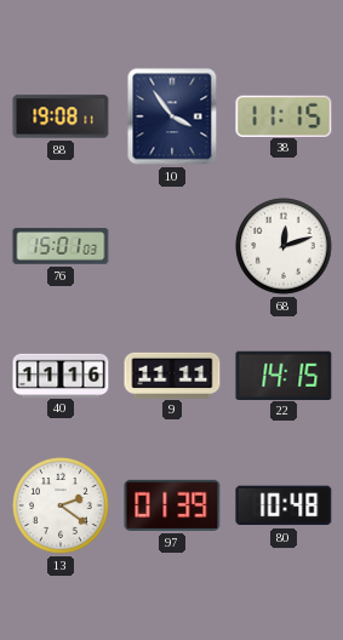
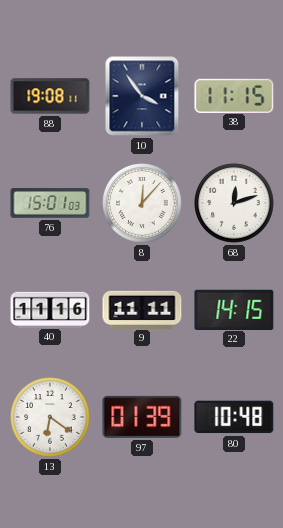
8: none -> 12:07
13: 2:21 -> 6:21
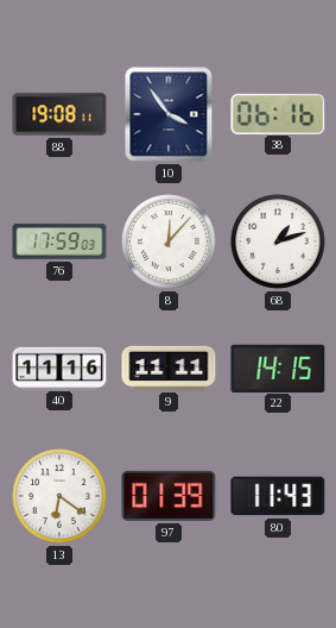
38: 11:15 -> 06:16
76: 15:01 -> 17:59
68: 12:12 -> 1:12
80: 10:48 -> 11:43
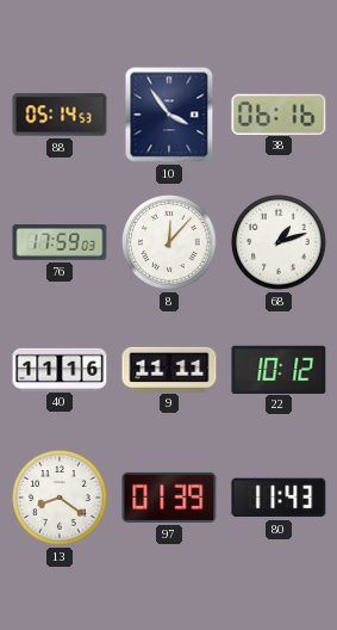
88: 19:08 -> 05:14
22: 14:15 -> 10:12
13: 6:21 -> 8:21
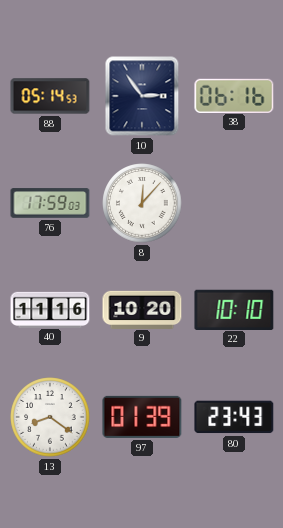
10: 3:54 -> 2:54
68: 1:12 -> none
9: 11:11 -> 10:20
22: 10:12 -> 10:10
80: 11:43 -> 23:43
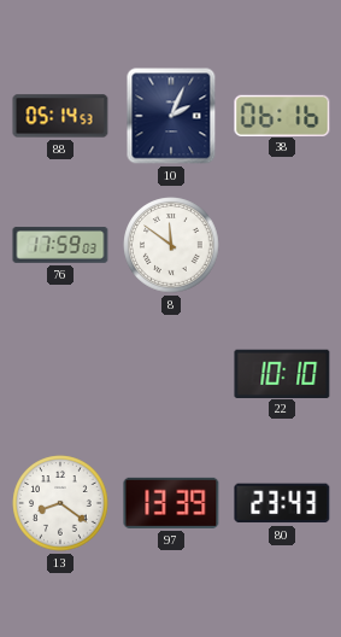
10: 2:54 -> 2:04
8: 12:07 -> 11:51
40: 11:16 -> none
9: 10:20 -> none
97: 01:39 -> 13:39
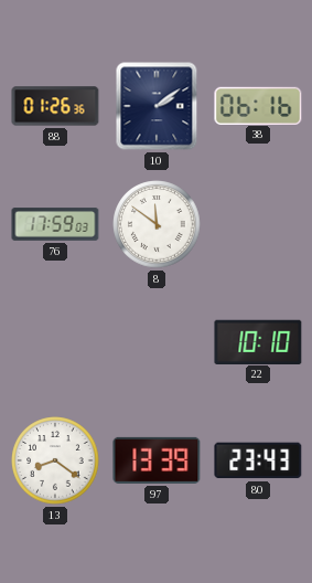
88: 05:14 -> 01:26
10: 2:04 -> 2:09
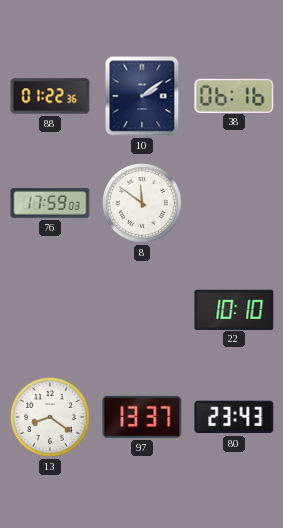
88: 01:26 -> 01:22
97: 13:39 -> 13:37
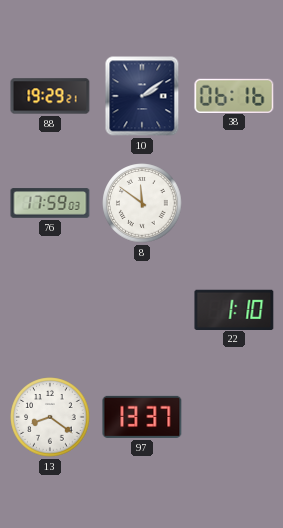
88: 01:22 -> 19:29
22: 10:10 -> 1:10
80: 23:43 -> none
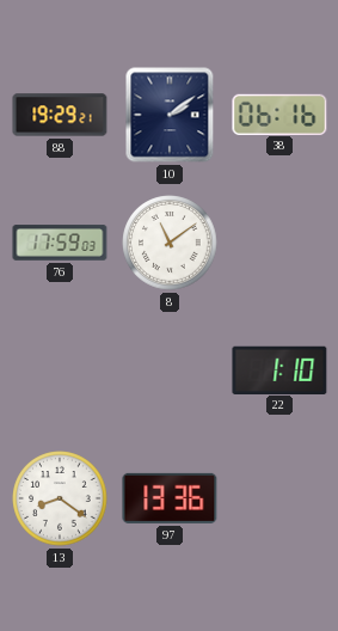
8: 11:51 -> 11:09
97: 13:37 -> 13:36
